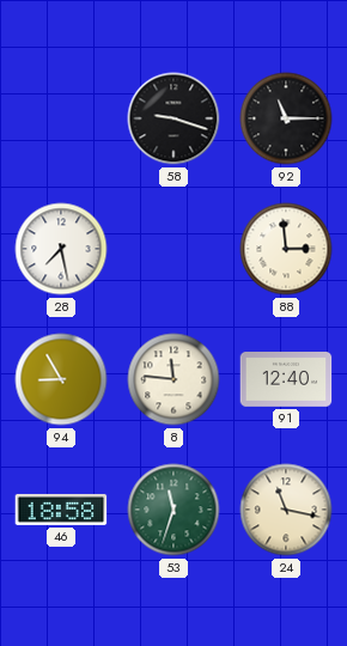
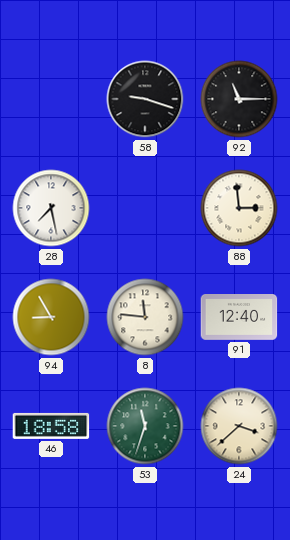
24: 11:17 -> 3:38
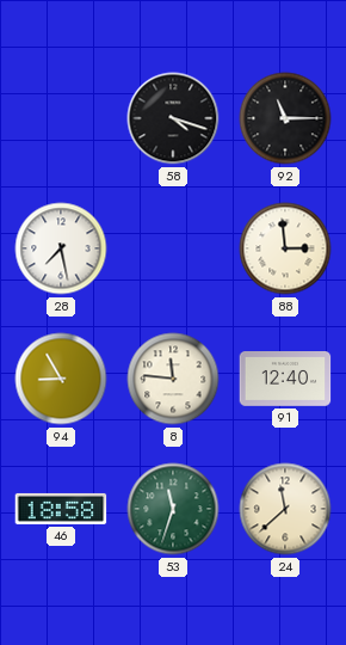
58: 9:18 -> 4:18
24: 3:38 -> 11:38
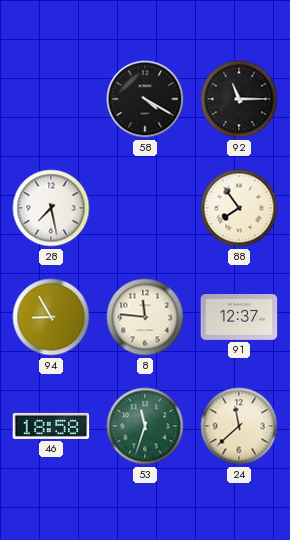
58: 4:18 -> 4:20
88: 2:59 -> 7:54
91: 12:40 -> 12:37
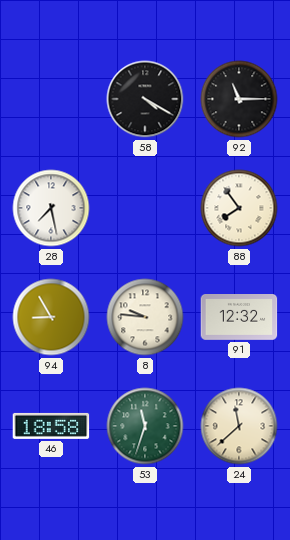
8: 11:46 -> 9:46
91: 12:37 -> 12:32
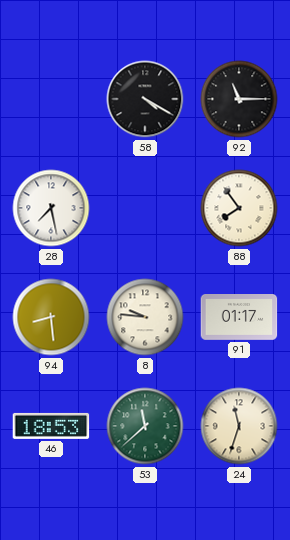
94: 8:55 -> 8:29
91: 12:32 -> 01:17
46: 18:58 -> 18:53
53: 11:33 -> 11:38
24: 11:38 -> 11:33
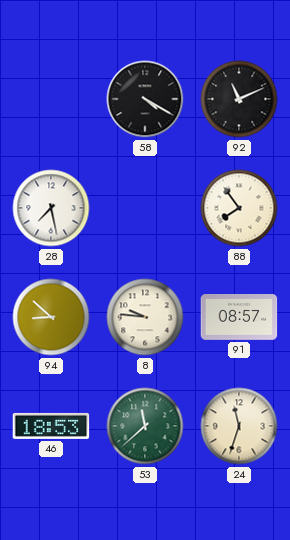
92: 11:15 -> 11:11
94: 8:29 -> 8:52
91: 01:17 -> 08:57
